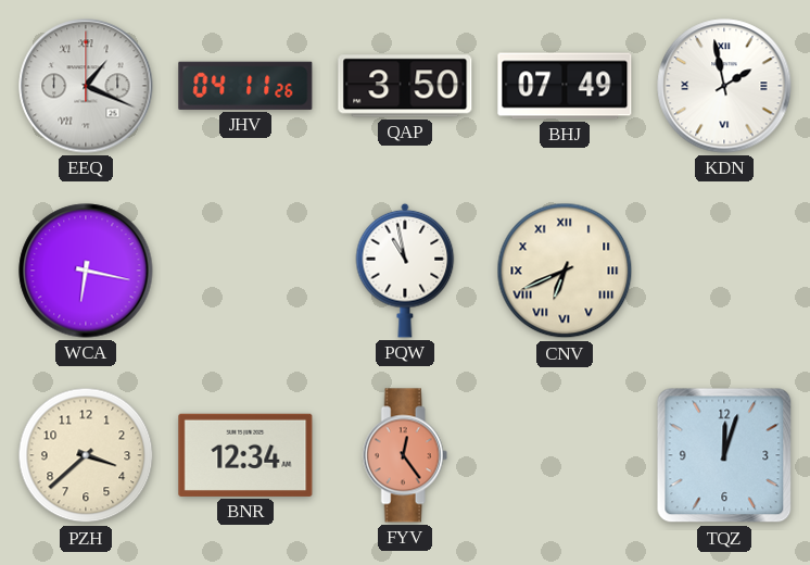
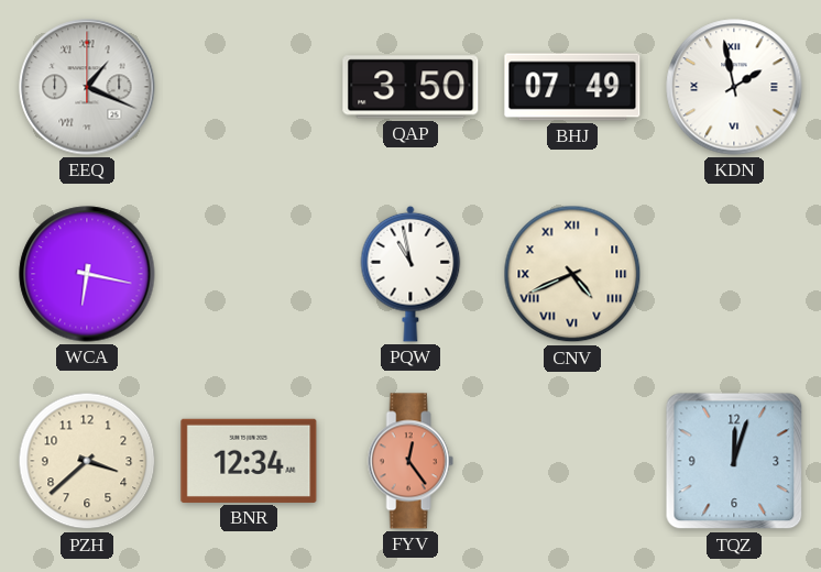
JHV: 04:11 -> none
CNV: 6:41 -> 4:41
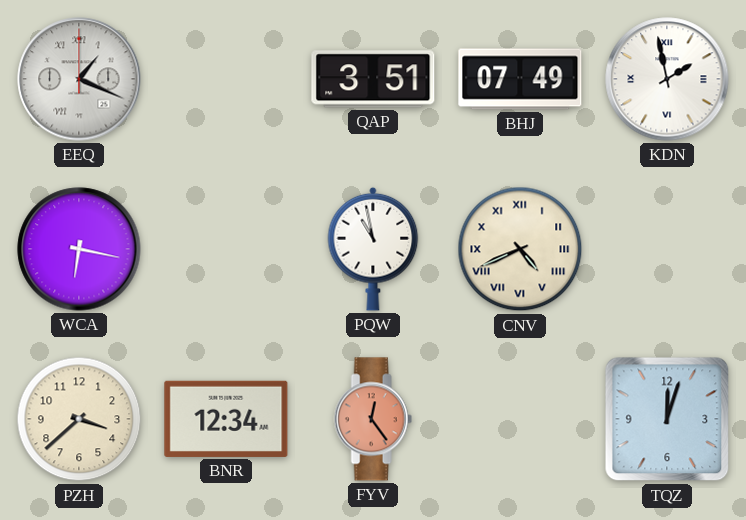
QAP: 3:50 -> 3:51
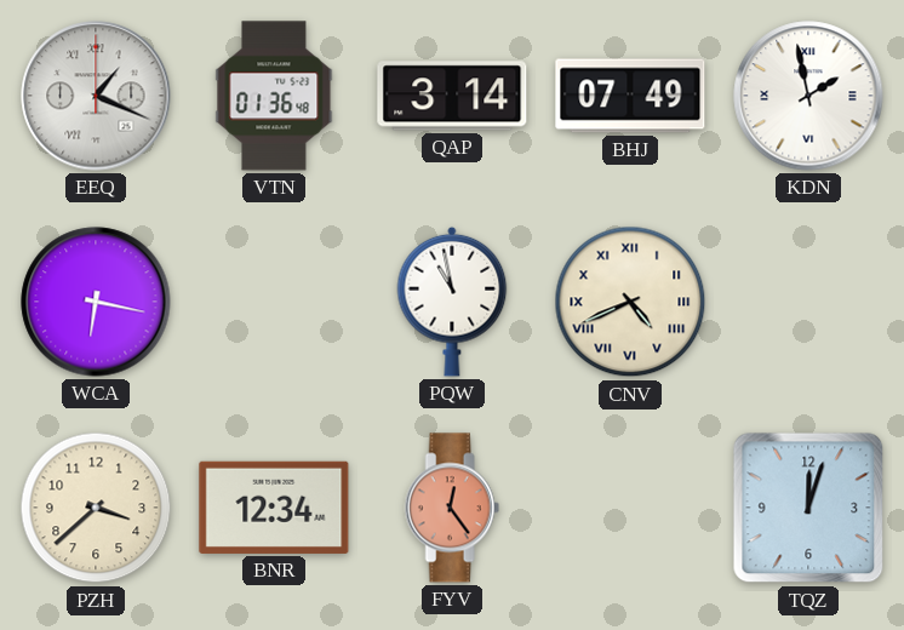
VTN: none -> 01:36
QAP: 3:51 -> 3:14
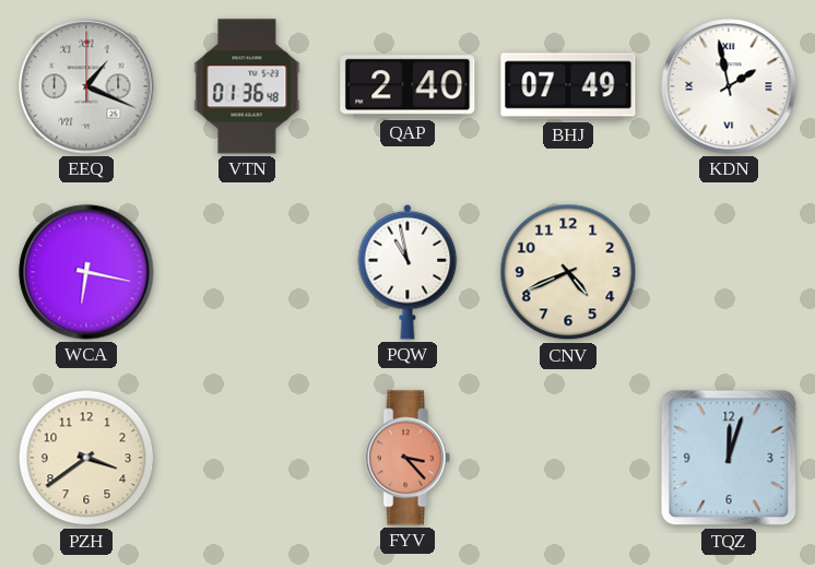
QAP: 3:14 -> 2:40
CNV numerals: Roman -> Arabic
PZH: 3:38 -> 3:39
BNR: 12:34 -> none
FYV: 12:24 -> 3:23
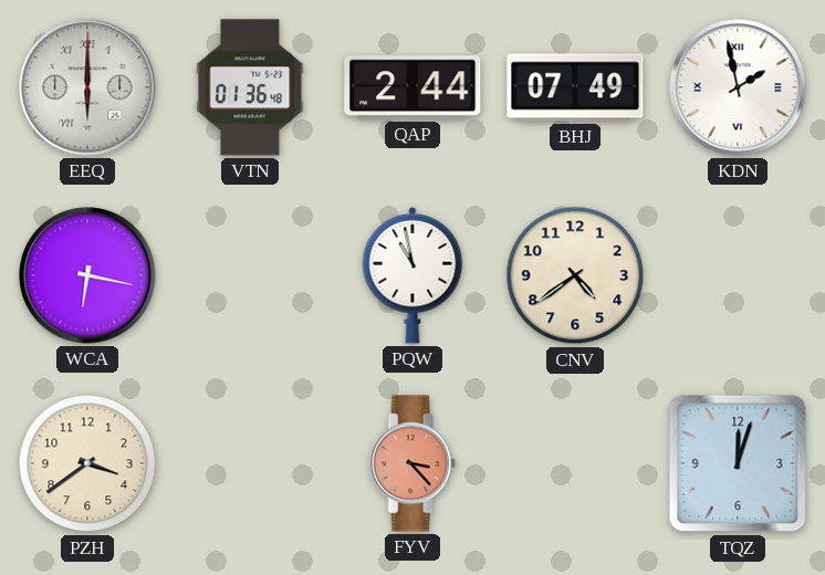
EEQ: 1:19 -> 6:00
QAP: 2:40 -> 2:44
CNV: 4:41 -> 4:39
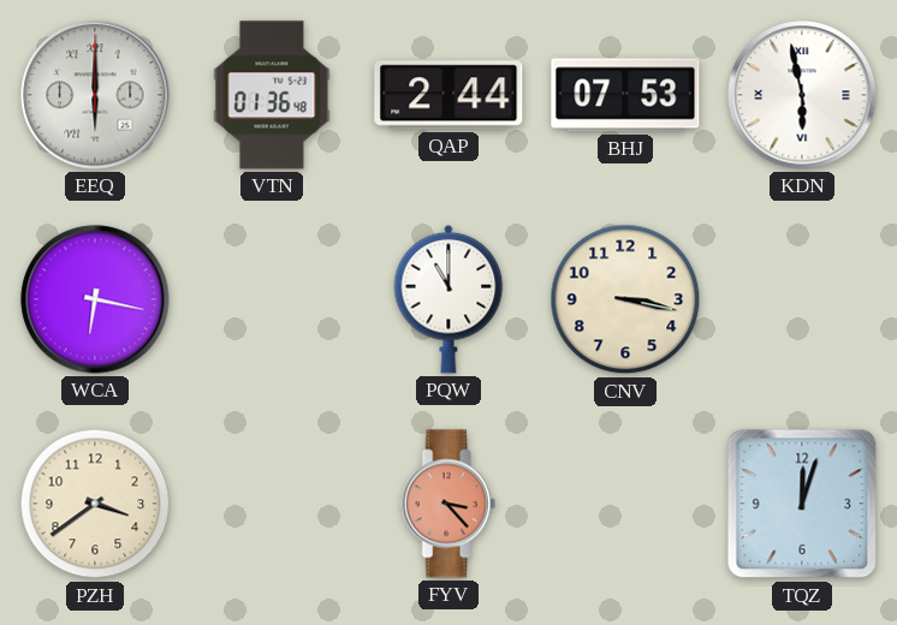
BHJ: 07:49 -> 07:53
KDN: 1:58 -> 5:58
PQW: 10:58 -> 11:00
CNV: 4:39 -> 3:17
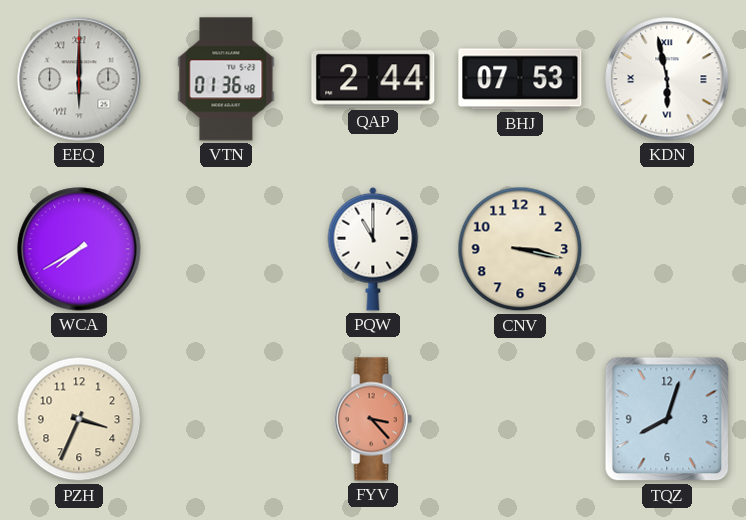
WCA: 6:17 -> 7:40
PZH: 3:39 -> 3:34
TQZ: 12:03 -> 8:03
